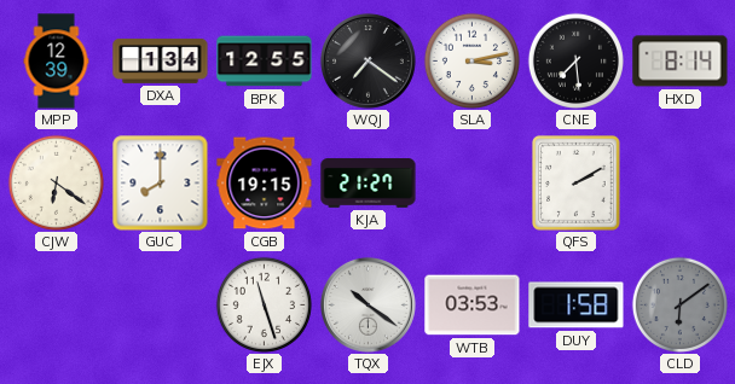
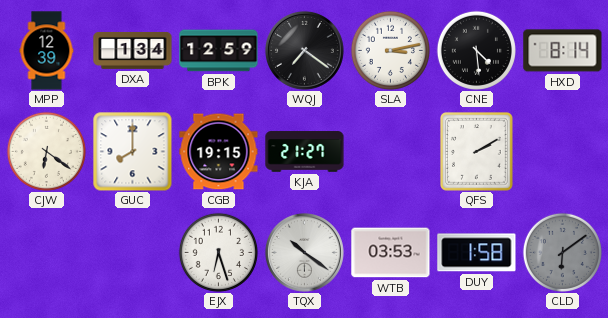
BPK: 12:55 -> 12:59
CNE: 7:29 -> 4:29
EJX: 11:27 -> 6:27
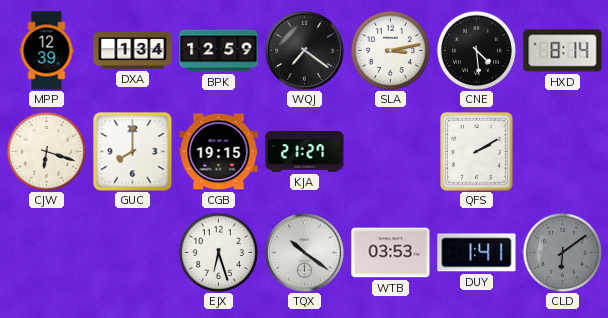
CJW: 6:21 -> 6:18
DUY: 1:58 -> 1:41
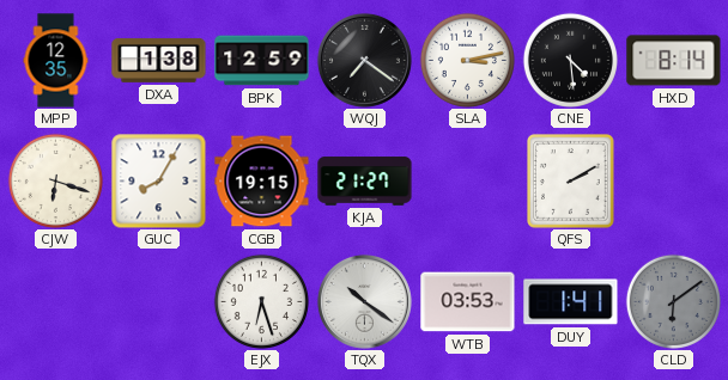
MPP: 12:39 -> 12:35
DXA: 1:34 -> 1:38
GUC: 8:00 -> 8:05
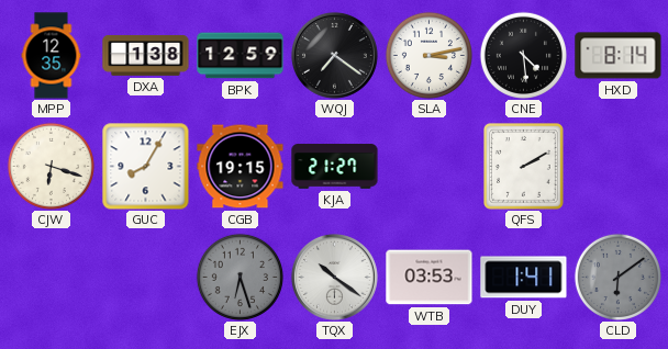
EJX dial: white -> grey
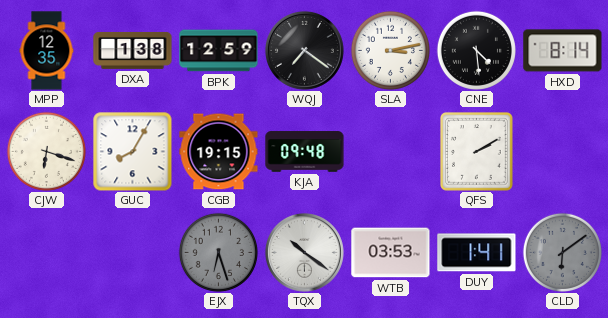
KJA: 21:27 -> 09:48
